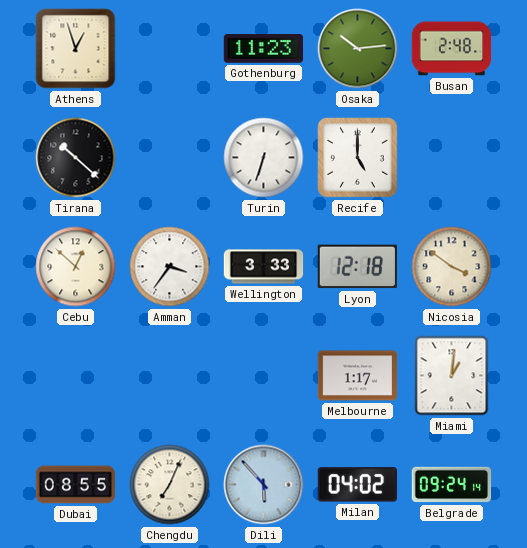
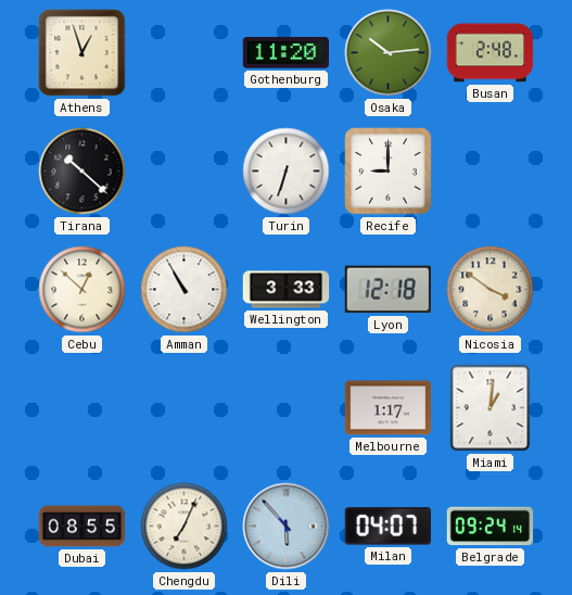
Gothenburg: 11:23 -> 11:20
Recife: 5:00 -> 9:00
Amman: 3:36 -> 10:55
Milan: 04:02 -> 04:07
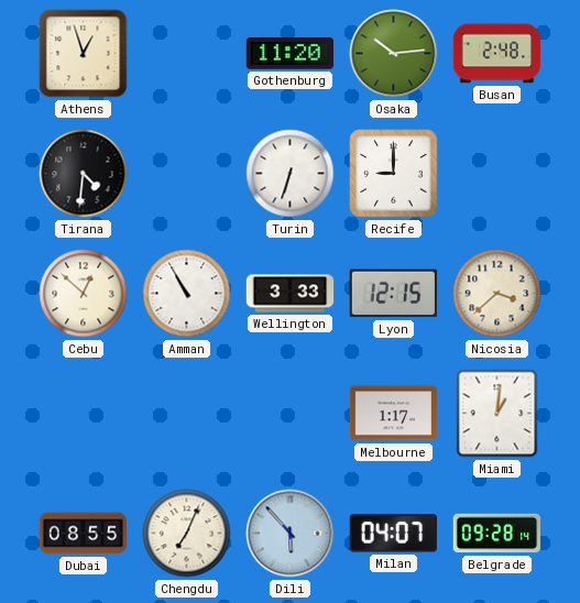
Tirana: 10:22 -> 4:31
Lyon: 12:18 -> 12:15
Nicosia: 3:51 -> 3:38
Belgrade: 09:24 -> 09:28
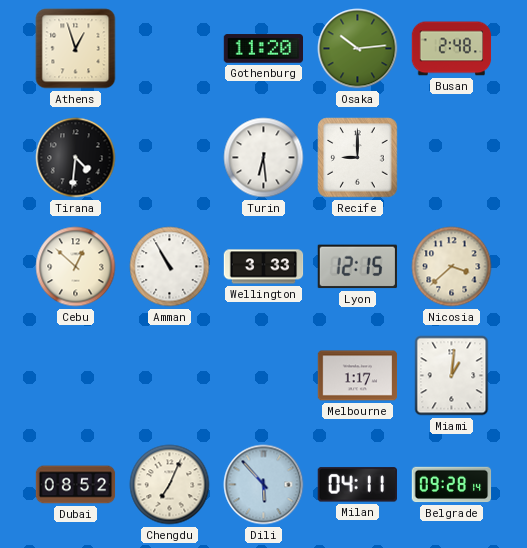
Turin: 6:33 -> 6:29
Dubai: 08:55 -> 08:52
Milan: 04:07 -> 04:11
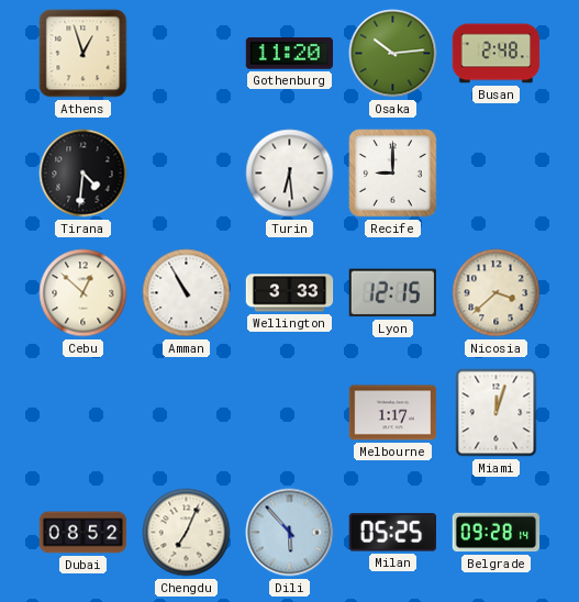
Miami: 1:01 -> 12:03
Milan: 04:11 -> 05:25
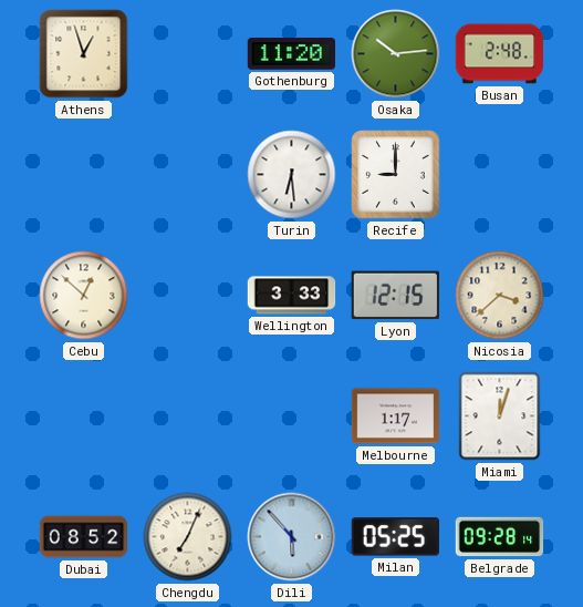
Tirana: 4:31 -> none
Amman: 10:55 -> none
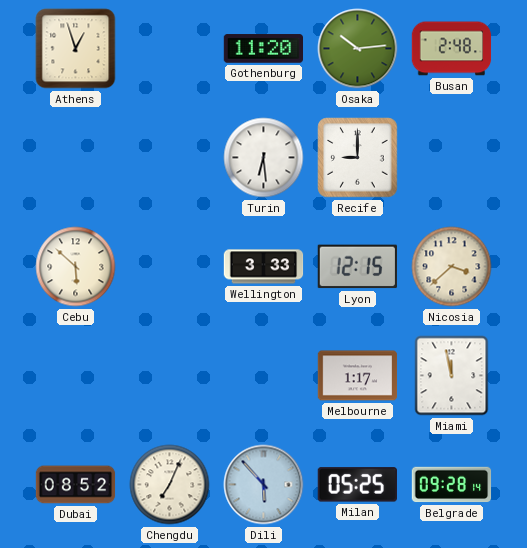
Cebu: 12:52 -> 5:52
Miami: 12:03 -> 11:58
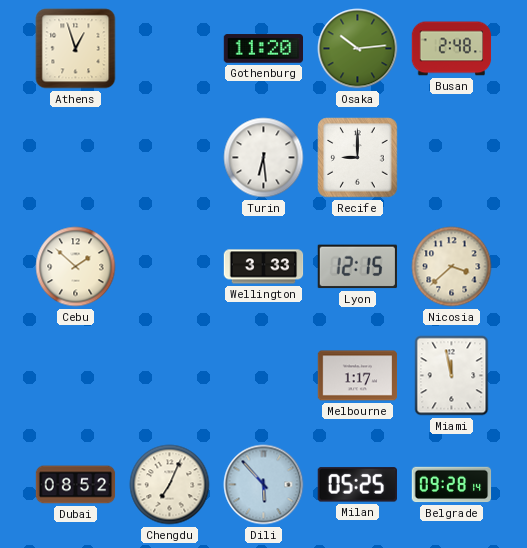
Cebu: 5:52 -> 1:52
